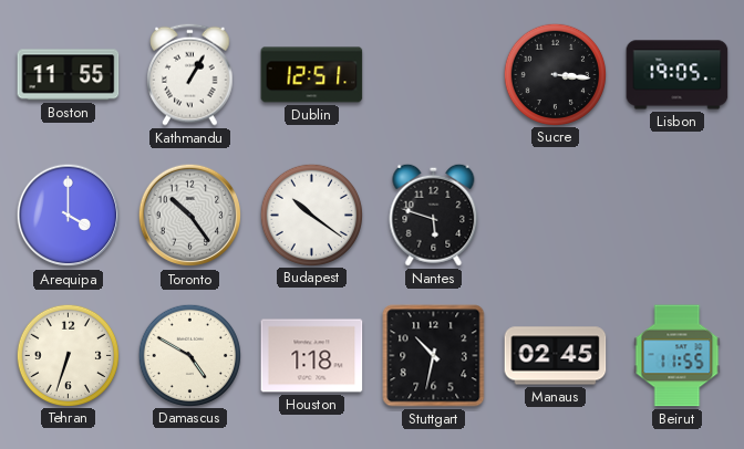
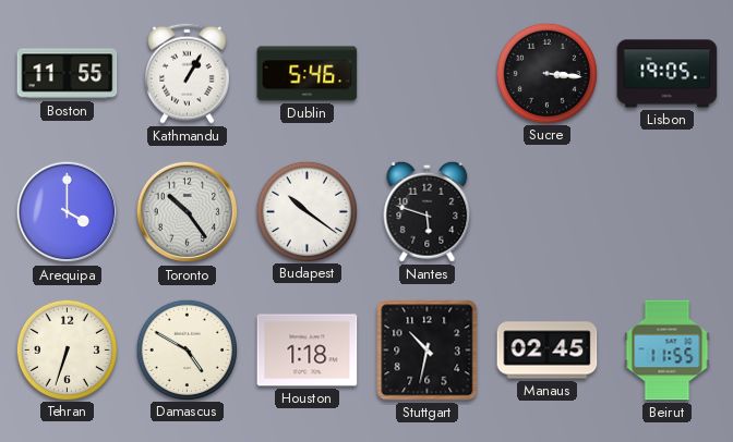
Dublin: 12:51 -> 5:46
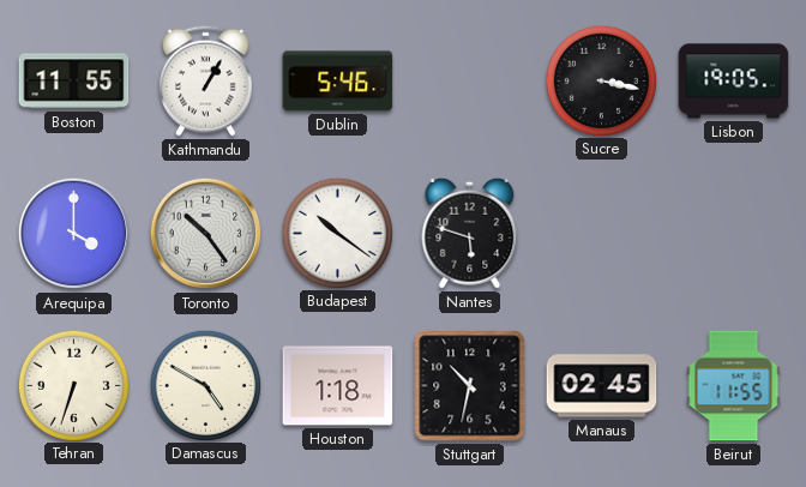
Sucre: 3:16 -> 3:17
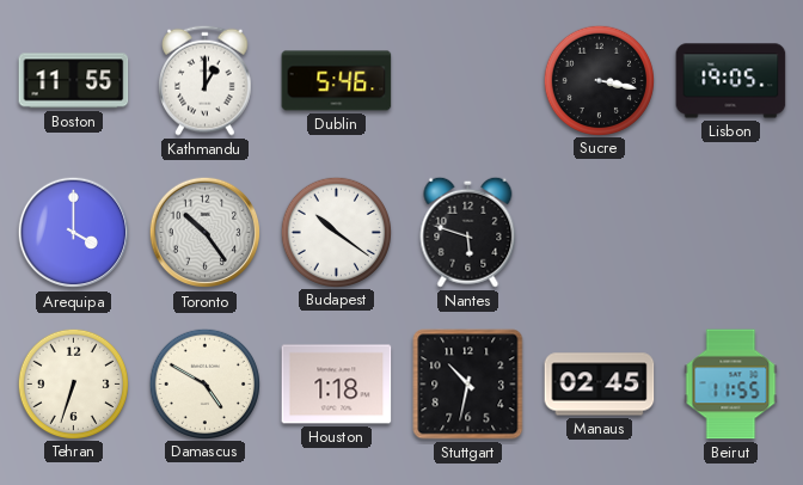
Kathmandu: 1:05 -> 1:00
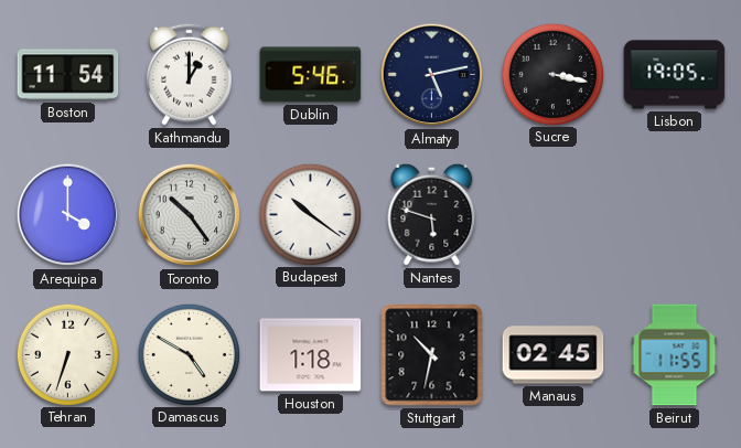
Boston: 11:55 -> 11:54
Almaty: none -> 5:13
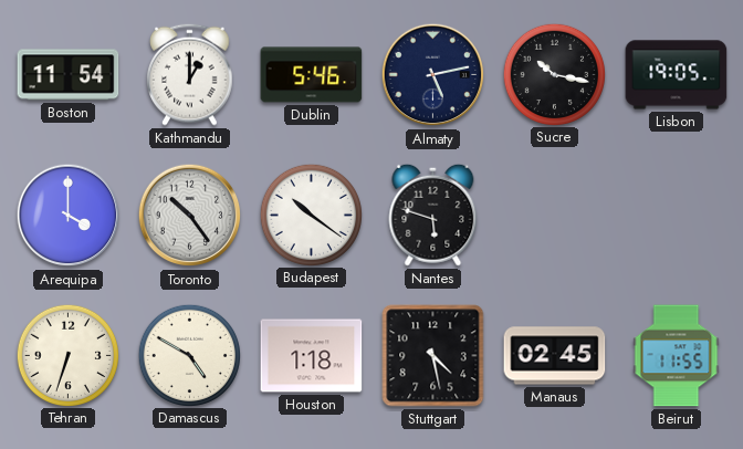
Sucre: 3:17 -> 10:17
Stuttgart: 10:32 -> 4:28
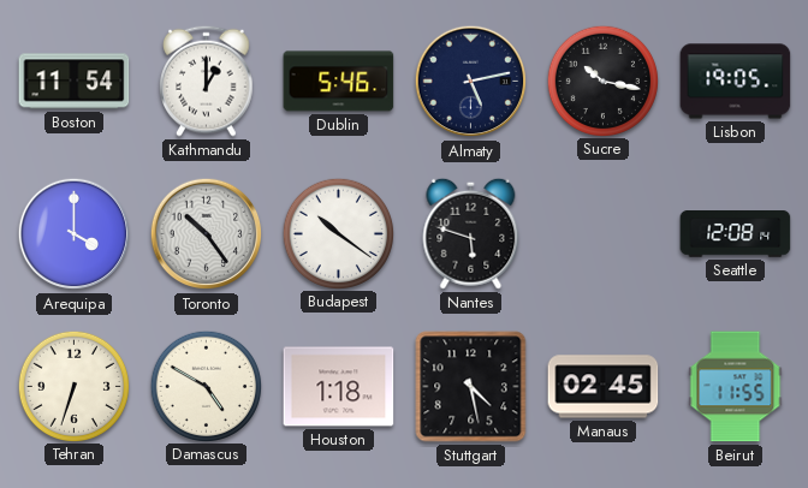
Seattle: none -> 12:08
